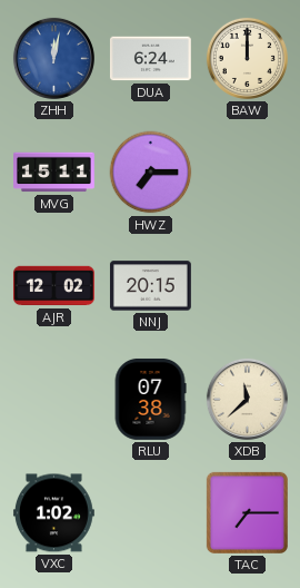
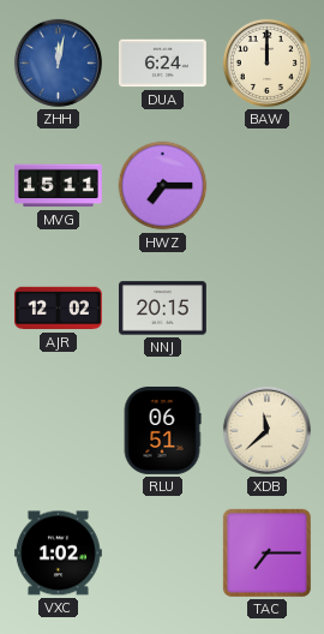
RLU: 07:38 -> 06:51
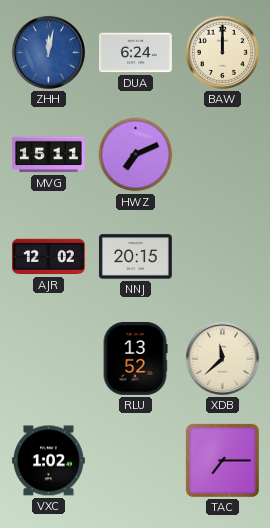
HWZ: 7:15 -> 7:11
RLU: 06:51 -> 13:52
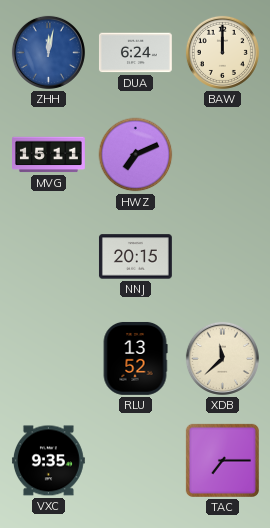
AJR: 12:02 -> none
VXC: 1:02 -> 9:35
